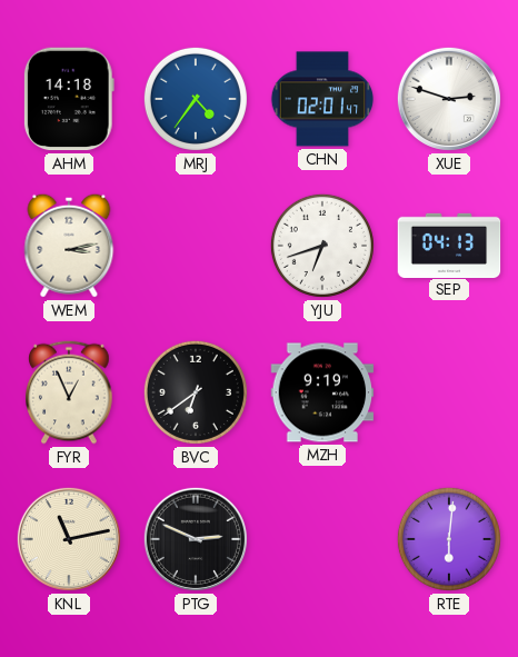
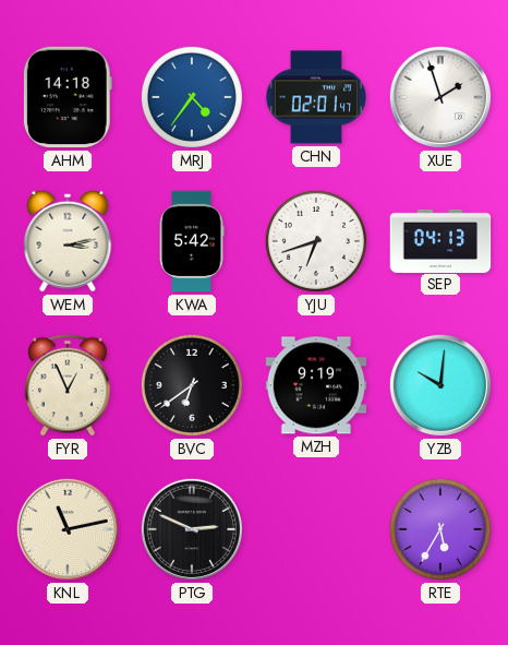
XUE: 2:48 -> 1:57
KWA: none -> 5:42
YZB: none -> 10:01
RTE: 6:01 -> 5:35
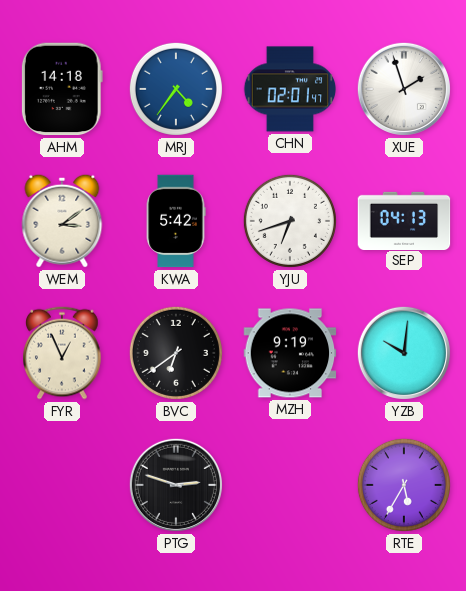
WEM: 3:13 -> 3:09
KNL: 11:13 -> none
PTG: 2:49 -> 2:48
